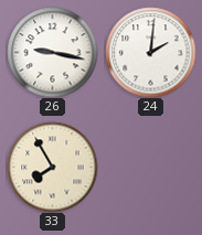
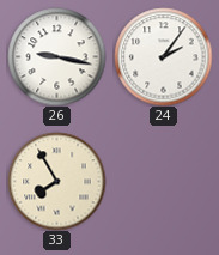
24: 2:01 -> 2:06
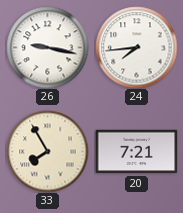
24: 2:06 -> 7:44
20: none -> 7:21
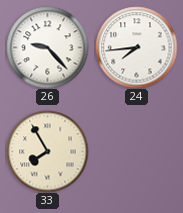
26: 9:17 -> 9:23
20: 7:21 -> none
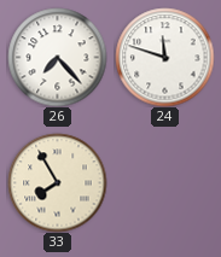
26: 9:23 -> 7:23
24: 7:44 -> 11:48
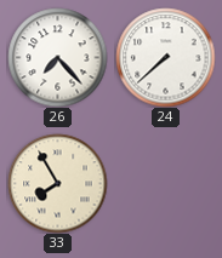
24: 11:48 -> 7:38
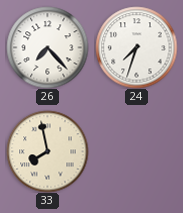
24: 7:38 -> 7:33
33: 7:55 -> 7:58
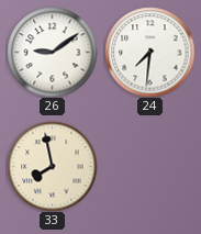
26: 7:23 -> 9:09
24: 7:33 -> 7:31
